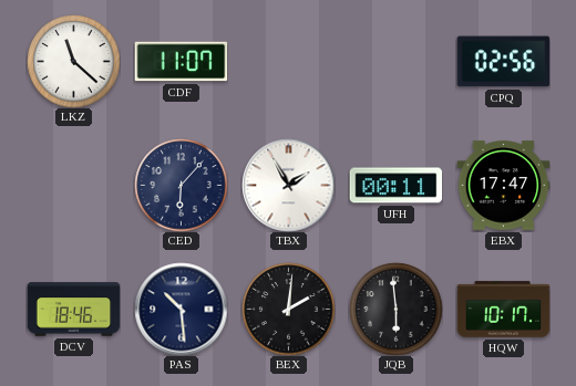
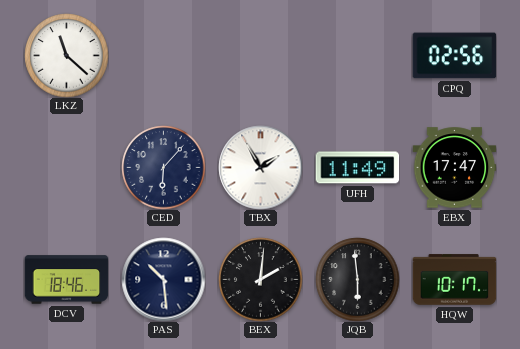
CDF: 11:07 -> none
UFH: 00:11 -> 11:49
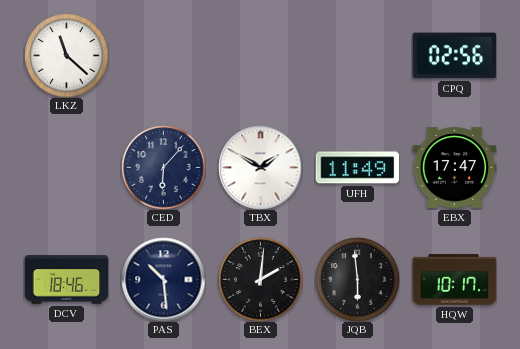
TBX: 1:55 -> 1:50
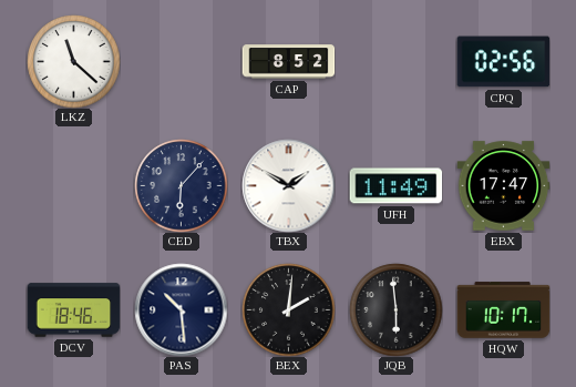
CAP: none -> 8:52
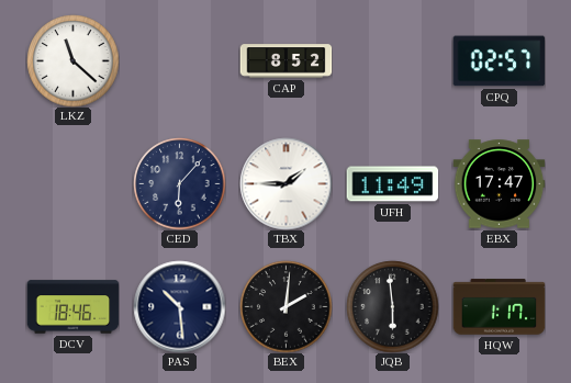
CPQ: 02:56 -> 02:57
TBX: 1:50 -> 1:45
HQW: 10:17 -> 1:17
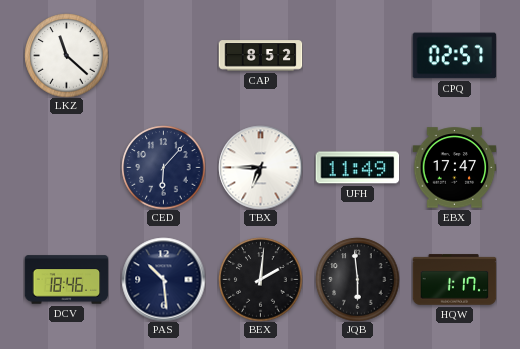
TBX: 1:45 -> 6:45
